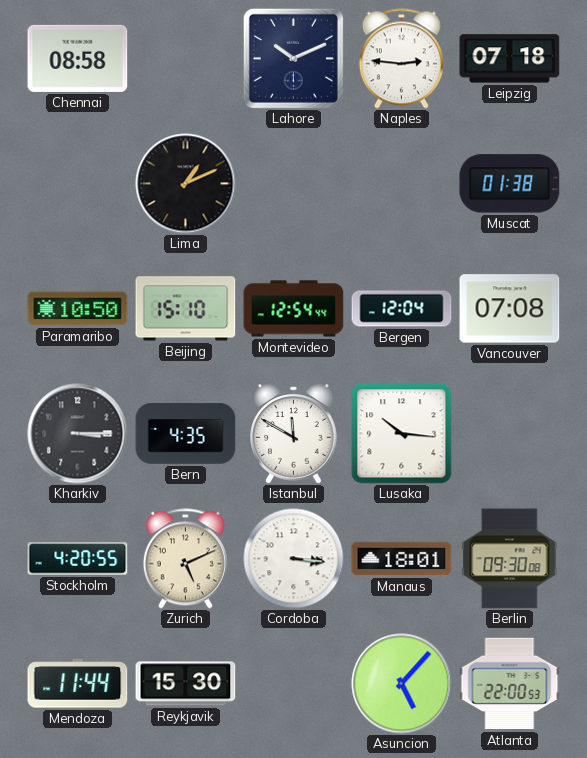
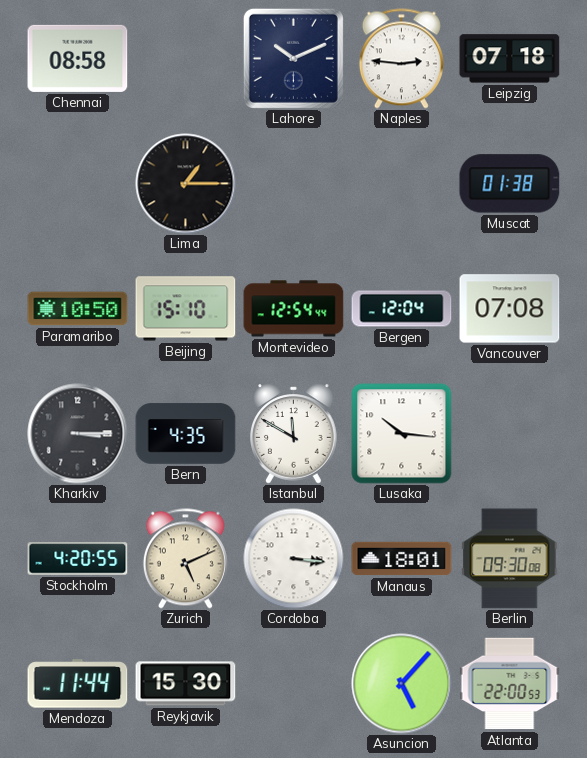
Lima: 1:11 -> 1:15
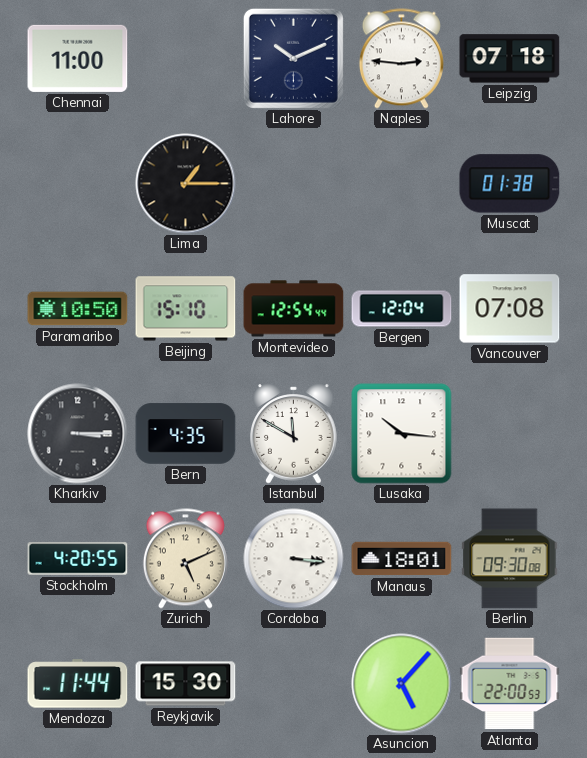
Chennai: 08:58 -> 11:00
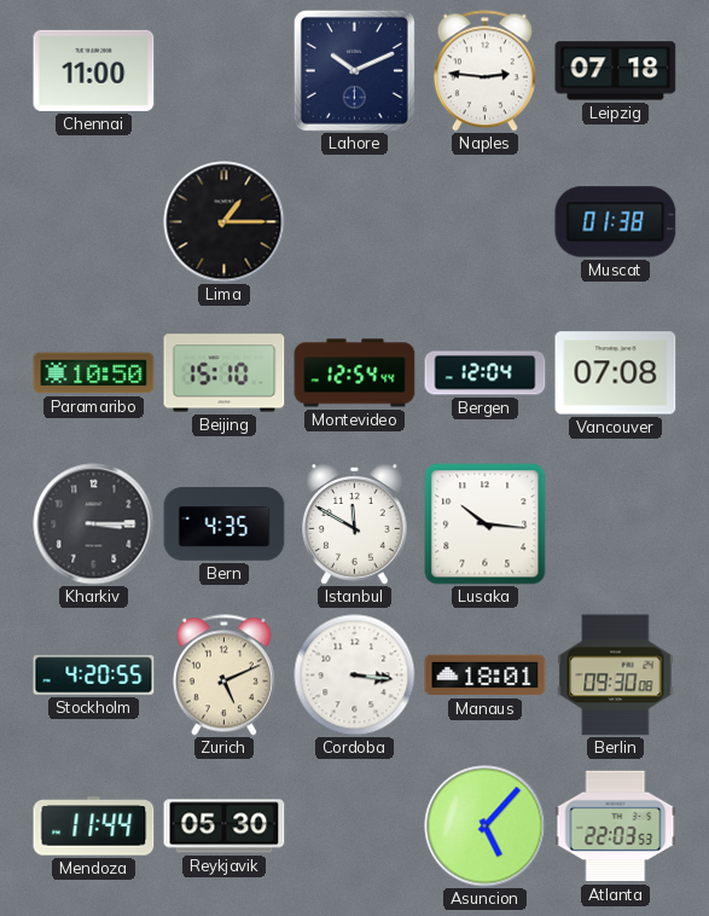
Reykjavik: 15:30 -> 05:30
Atlanta: 22:00 -> 22:03
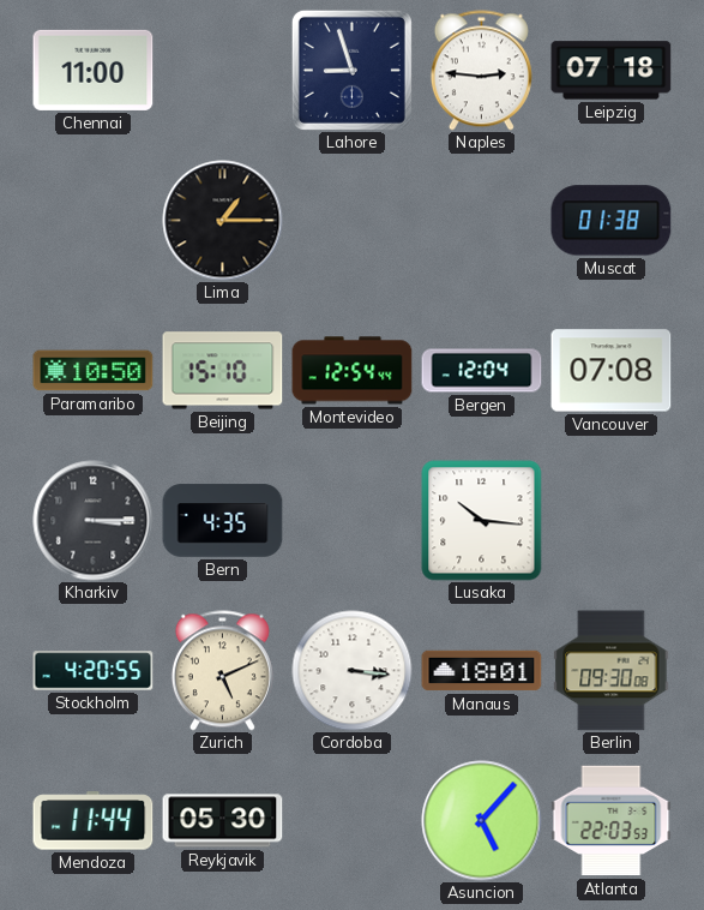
Lahore: 10:11 -> 8:57
Istanbul: 11:50 -> none
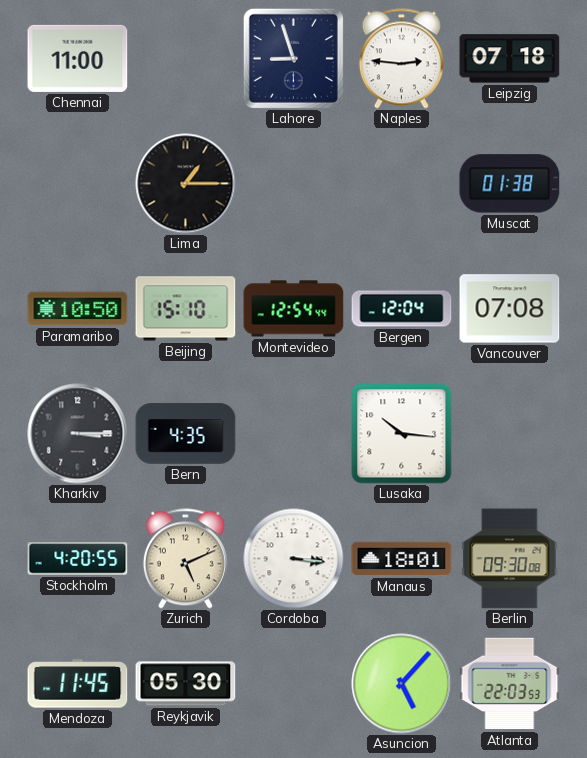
Mendoza: 11:44 -> 11:45
